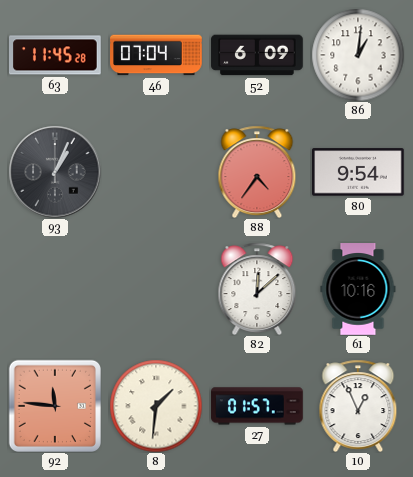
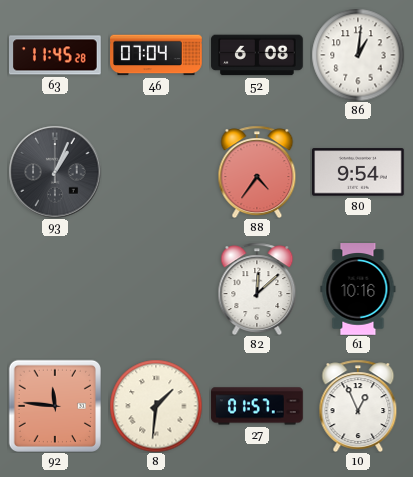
52: 6:09 -> 6:08
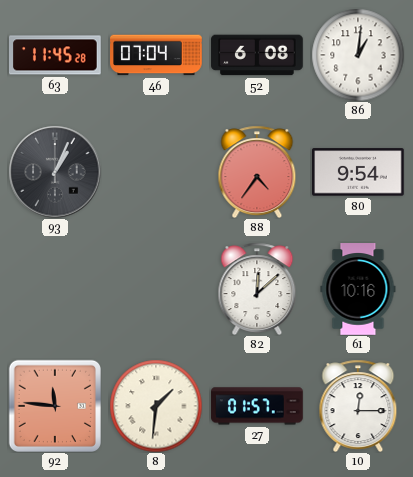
10: 12:56 -> 12:15
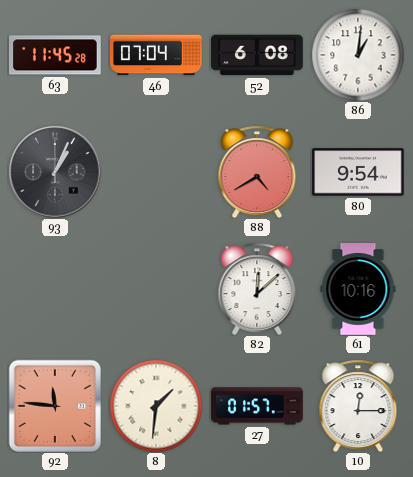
88: 4:36 -> 4:40
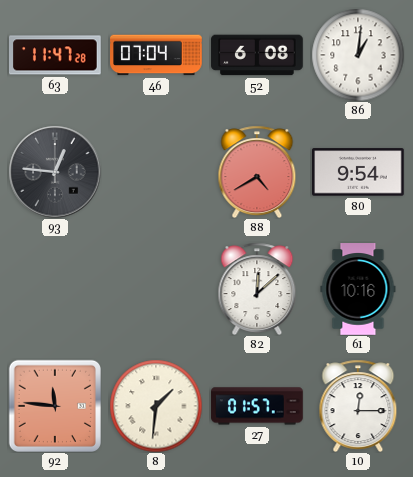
63: 11:45 -> 11:47
93: 1:04 -> 12:46
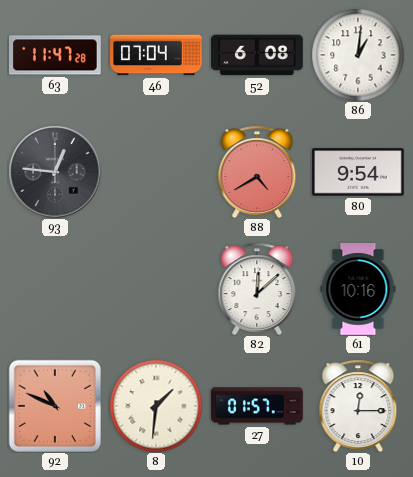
92: 11:46 -> 10:49
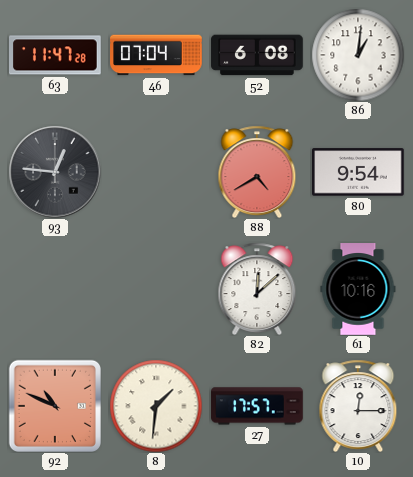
27: 01:57 -> 17:57
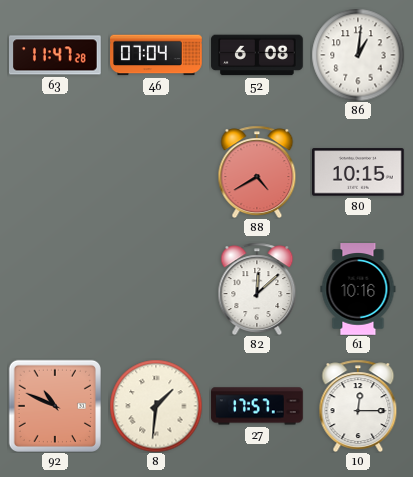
93: 12:46 -> none
80: 9:54 -> 10:15
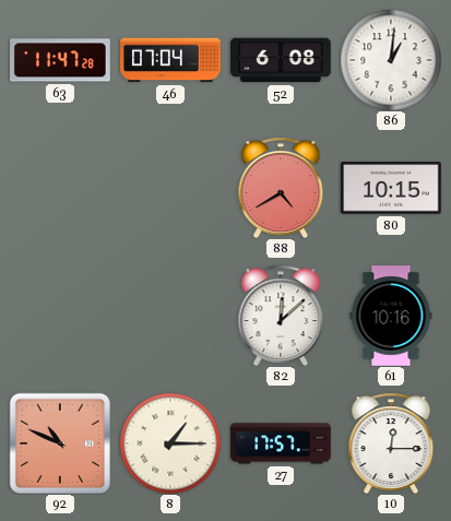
8: 1:31 -> 1:15
